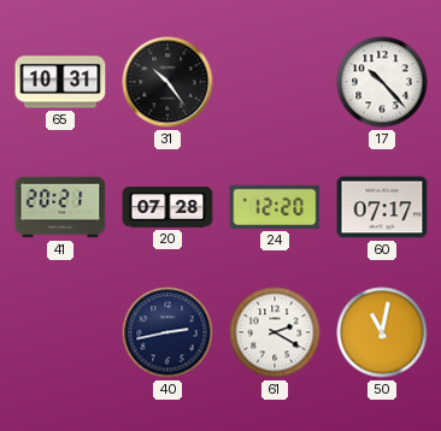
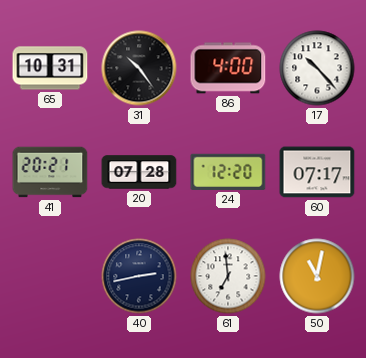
86: none -> 4:00
61: 2:20 -> 6:59
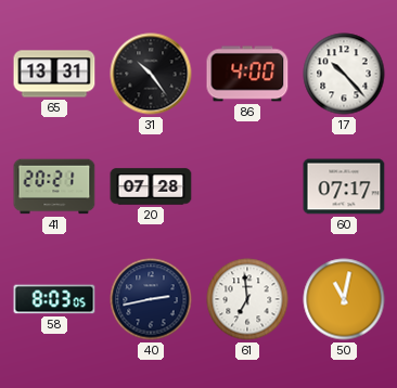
65: 10:31 -> 13:31
24: 12:20 -> none
58: none -> 8:03
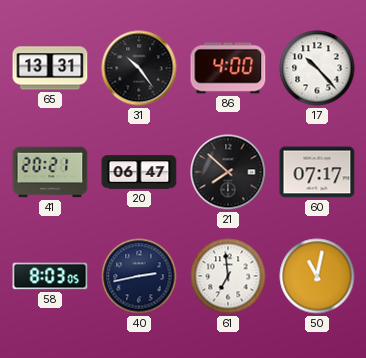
20: 07:28 -> 06:47
21: none -> 7:52
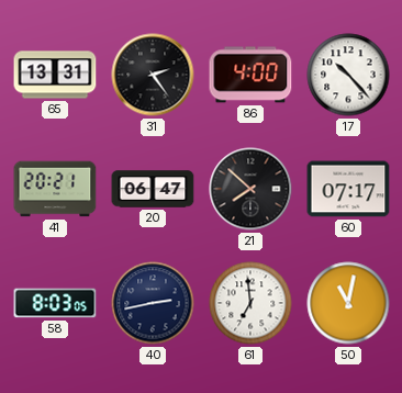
31: 10:24 -> 2:24
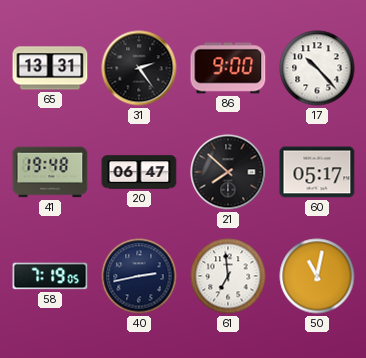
86: 4:00 -> 9:00
41: 20:21 -> 19:48
60: 07:17 -> 05:17
58: 8:03 -> 7:19
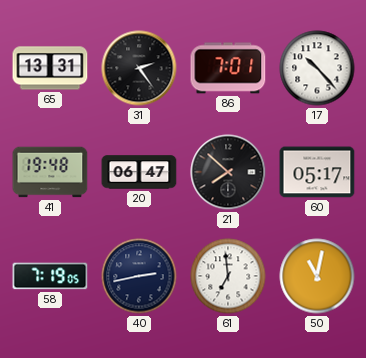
86: 9:00 -> 7:01
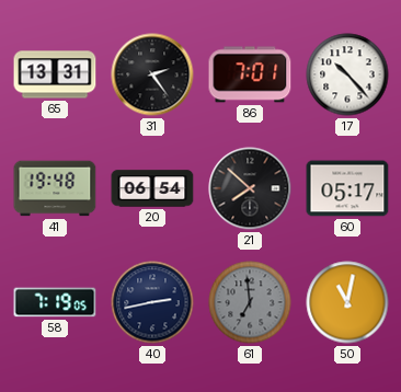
20: 06:47 -> 06:54
61 dial: white -> grey
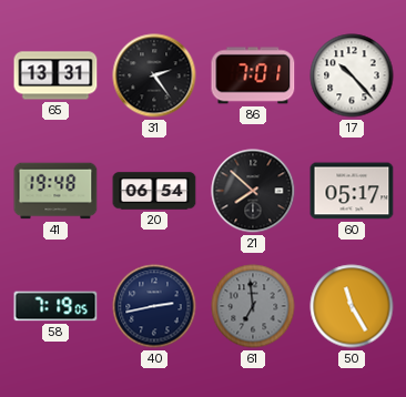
50: 11:02 -> 11:25
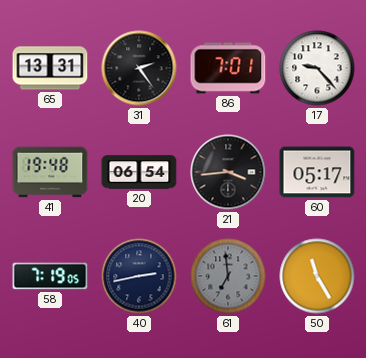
17: 10:23 -> 9:23
21: 7:52 -> 3:44
